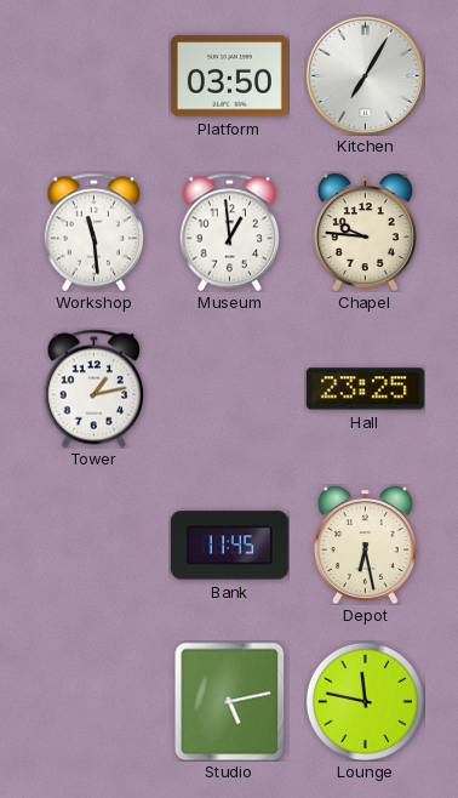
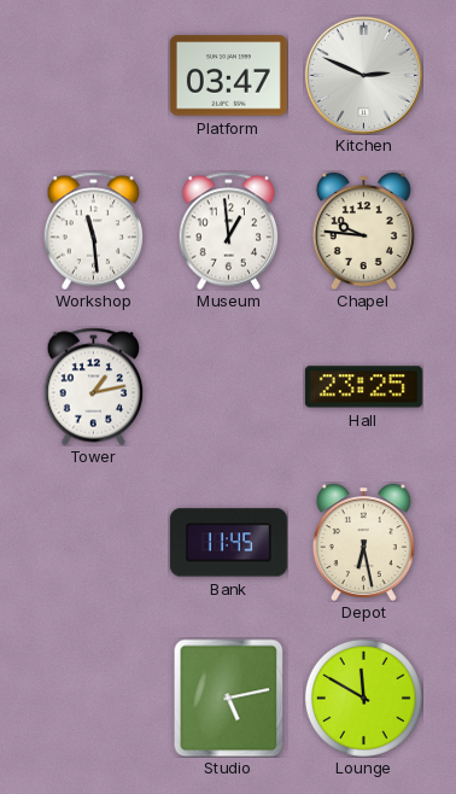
Platform: 03:50 -> 03:47
Kitchen: 7:05 -> 2:49
Lounge: 11:47 -> 11:50
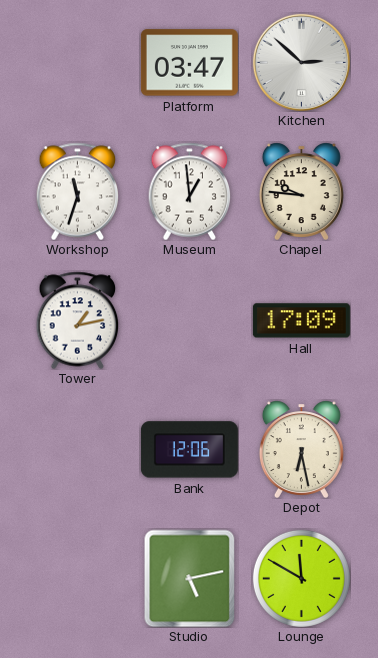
Kitchen: 2:49 -> 2:52
Workshop: 11:29 -> 11:33
Hall: 23:25 -> 17:09
Bank: 11:45 -> 12:06
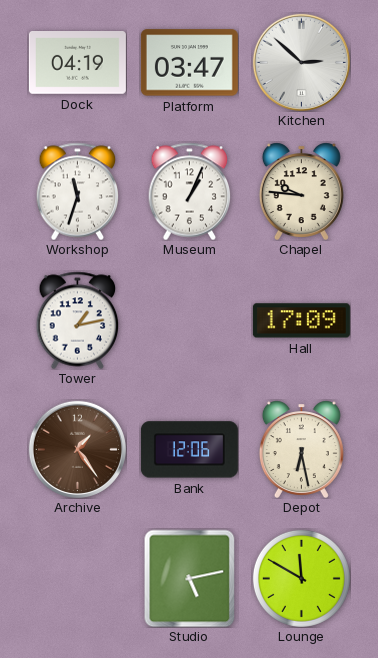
Dock: none -> 04:19
Museum: 12:59 -> 1:04
Archive: none -> 1:24
